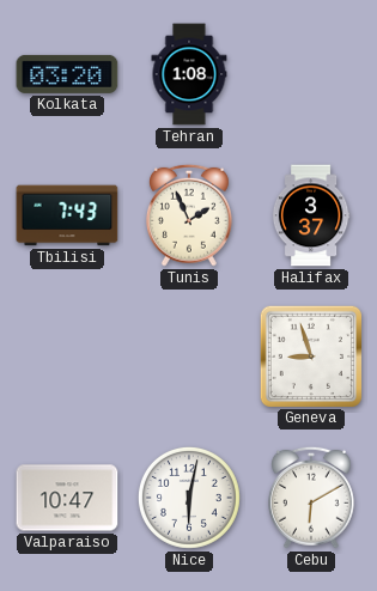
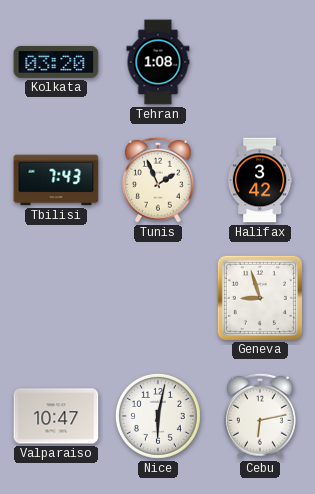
Halifax: 3:37 -> 3:42
Cebu: 6:10 -> 6:13
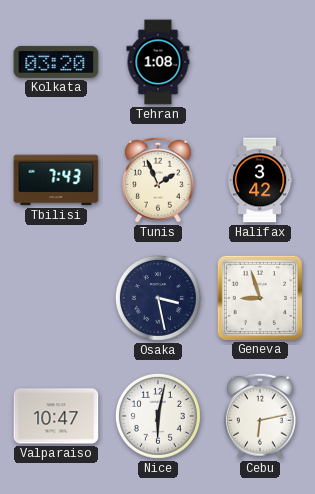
Osaka: none -> 3:28
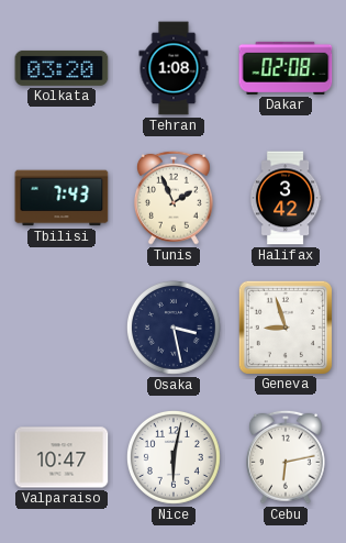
Dakar: none -> 02:08
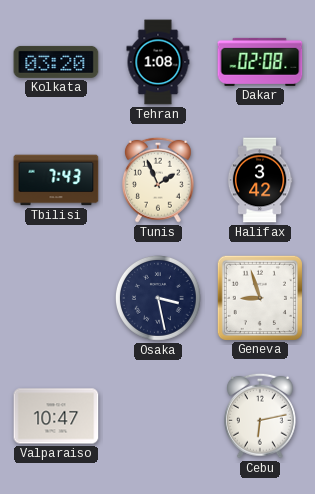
Nice: 6:02 -> none
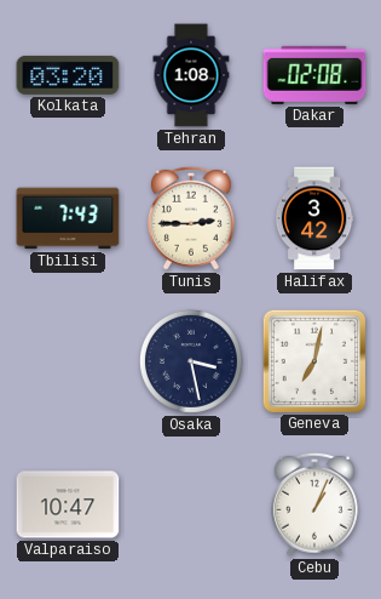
Tunis: 1:56 -> 2:45
Geneva: 8:57 -> 7:02
Cebu: 6:13 -> 1:04
